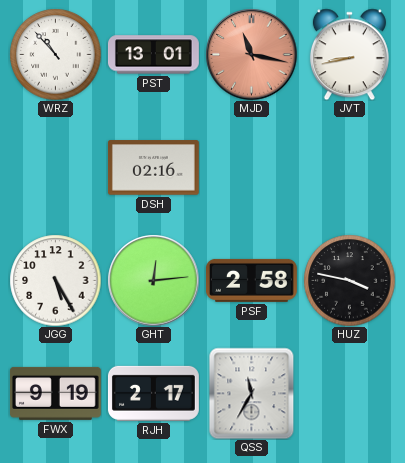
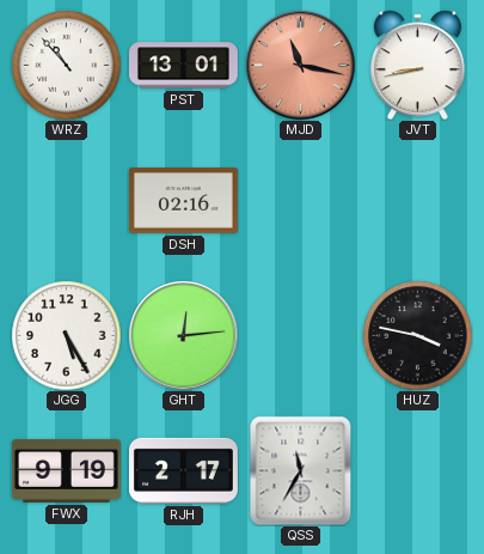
PSF: 2:58 -> none
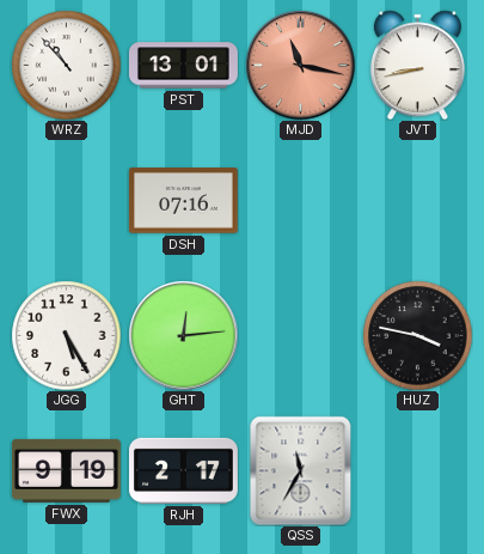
DSH: 02:16 -> 07:16
